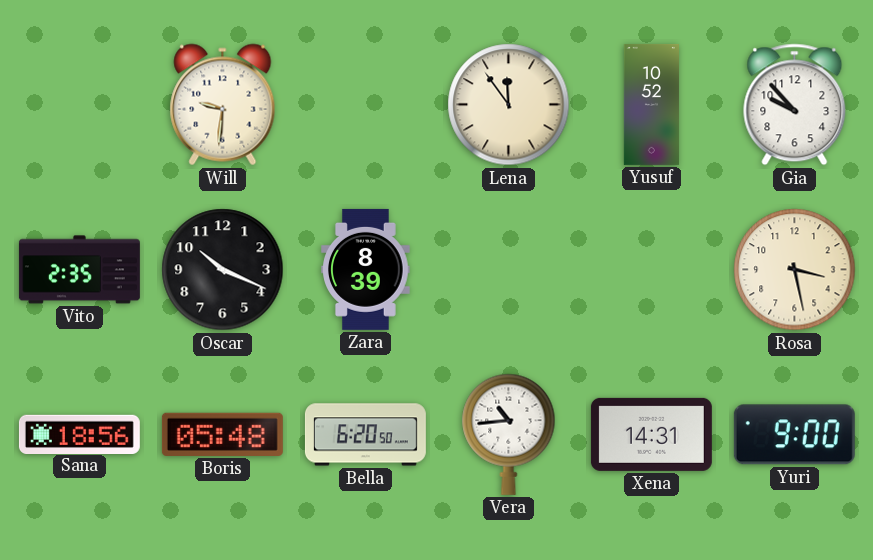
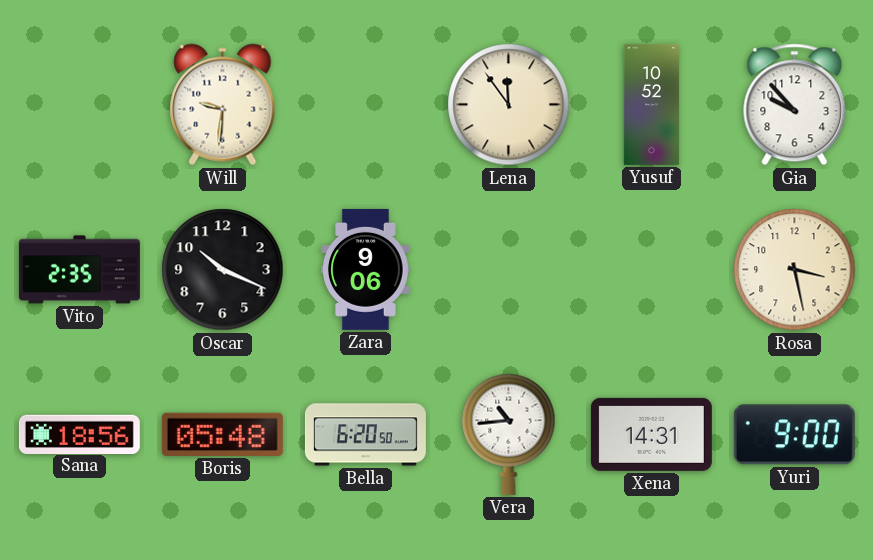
Zara: 8:39 -> 9:06
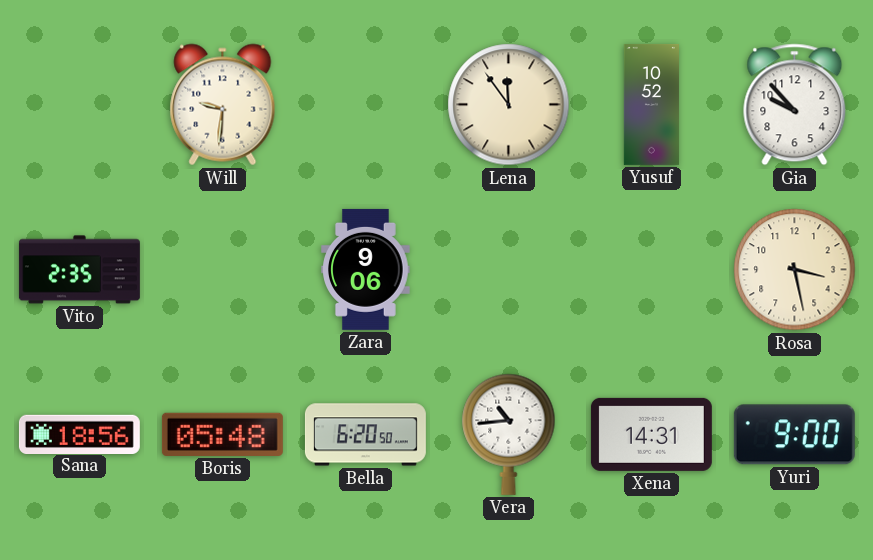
Oscar: 10:19 -> none
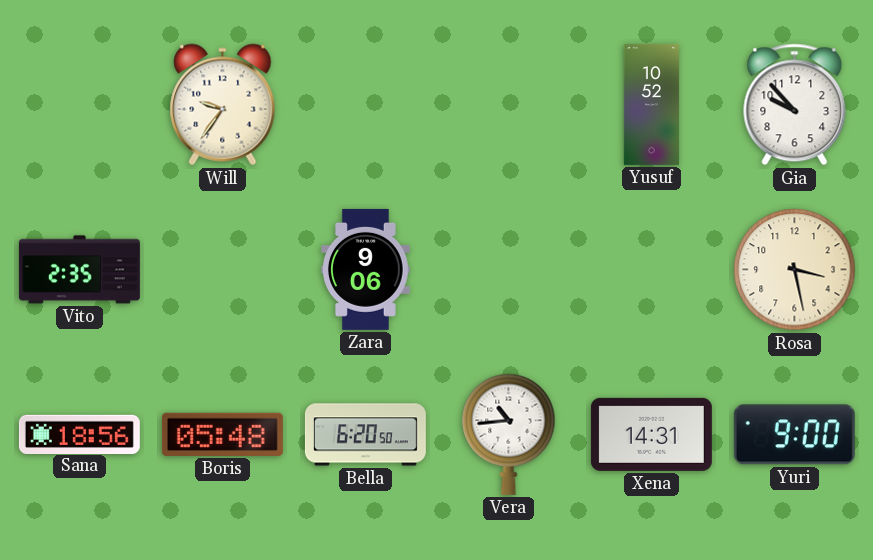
Will: 9:31 -> 9:36
Lena: 11:54 -> none
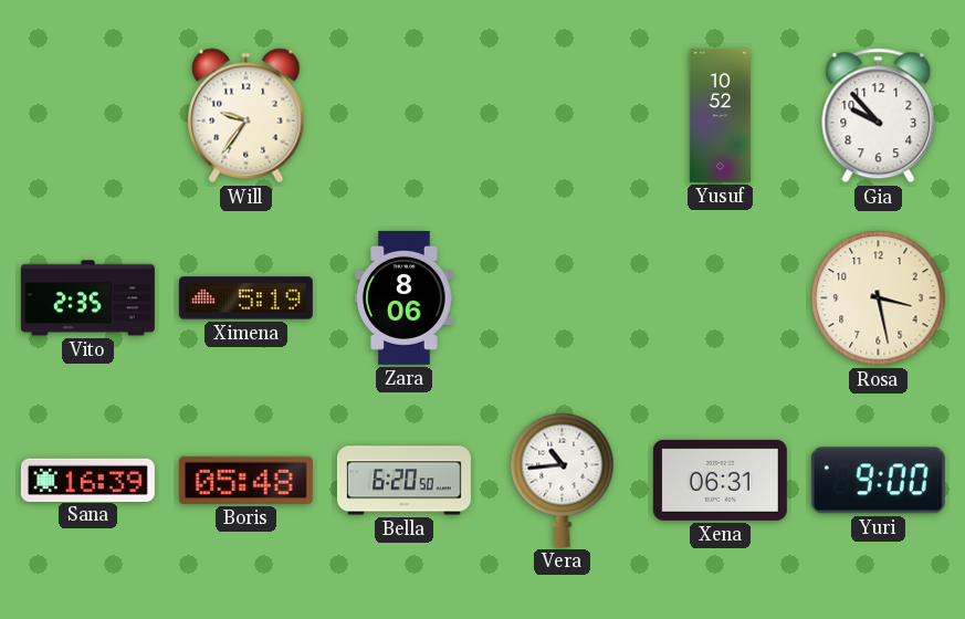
Ximena: none -> 5:19
Zara: 9:06 -> 8:06
Sana: 18:56 -> 16:39
Xena: 14:31 -> 06:31
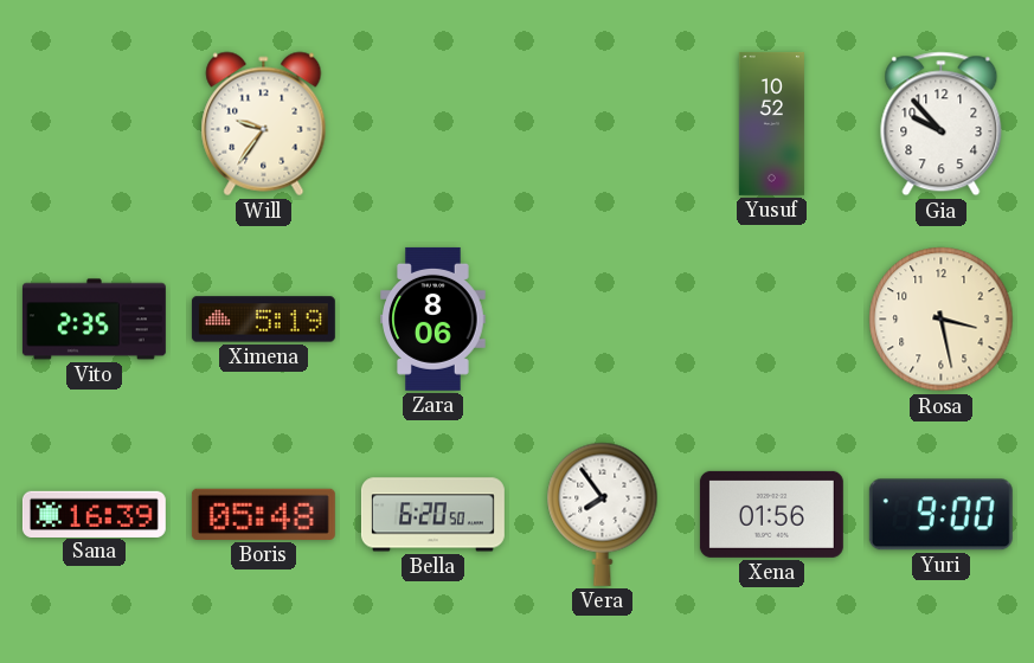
Vera: 10:44 -> 7:54
Xena: 06:31 -> 01:56
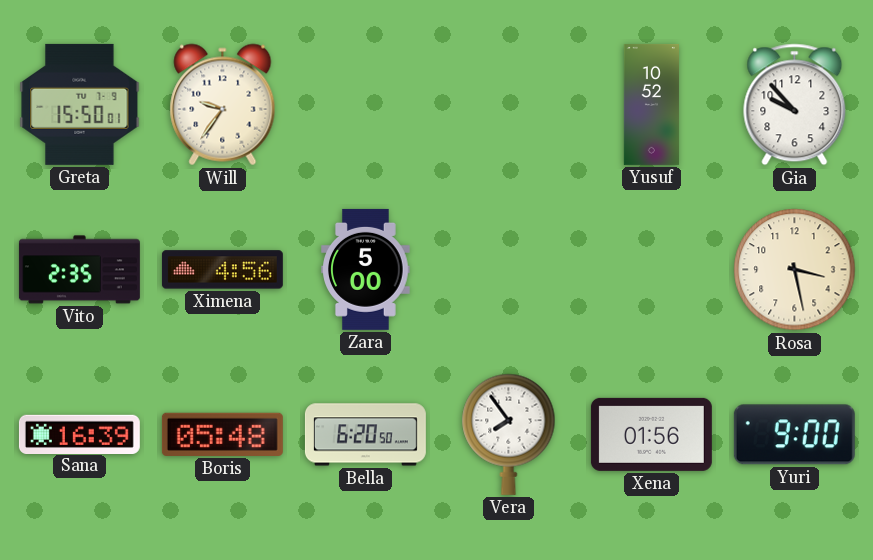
Greta: none -> 15:50
Ximena: 5:19 -> 4:56
Zara: 8:06 -> 5:00
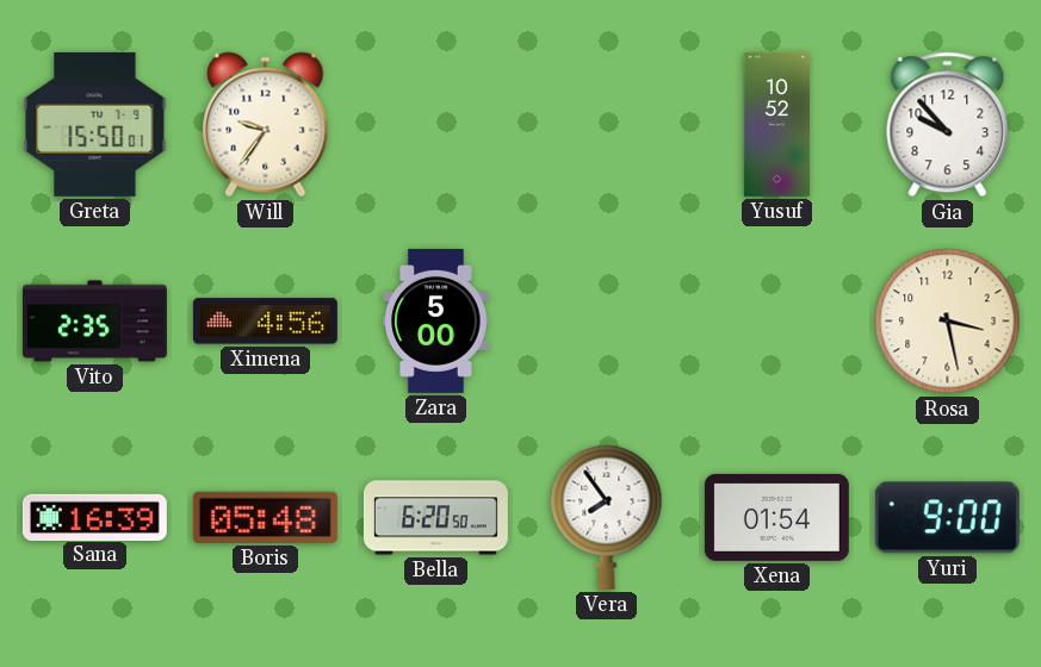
Xena: 01:56 -> 01:54
